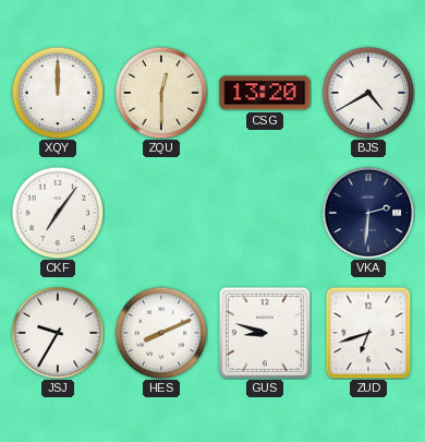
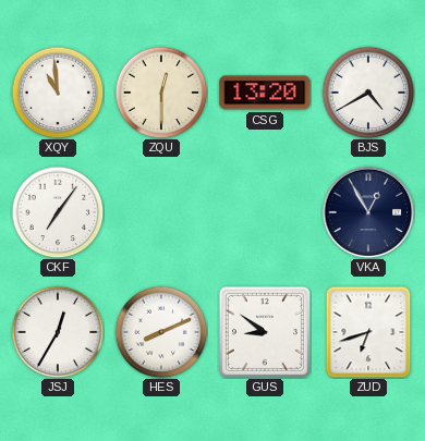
XQY: 12:00 -> 10:59
VKA: 2:31 -> 12:55
JSJ: 9:35 -> 12:35
GUS: 8:48 -> 8:51
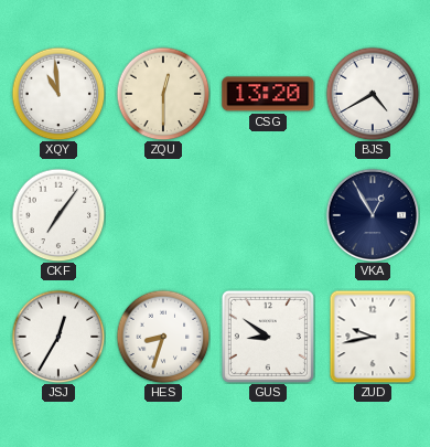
HES: 8:11 -> 8:33
ZUD: 6:42 -> 9:43
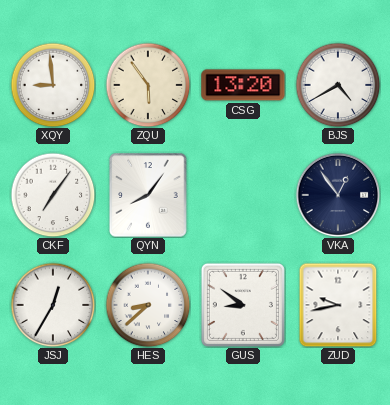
XQY: 10:59 -> 8:59
ZQU: 12:30 -> 5:54
QYN: none -> 8:06
VKA: 12:55 -> 12:54
HES: 8:33 -> 8:38
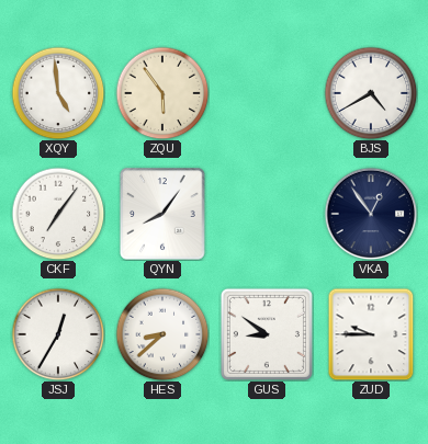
XQY: 8:59 -> 4:59
CSG: 13:20 -> none
ZUD: 9:43 -> 9:45
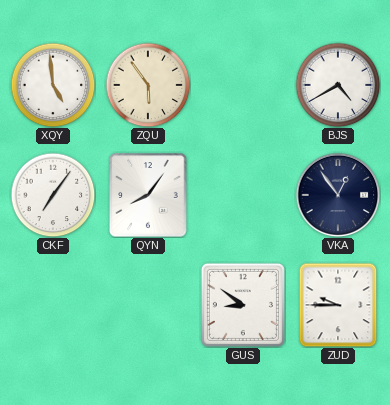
JSJ: 12:35 -> none
HES: 8:38 -> none
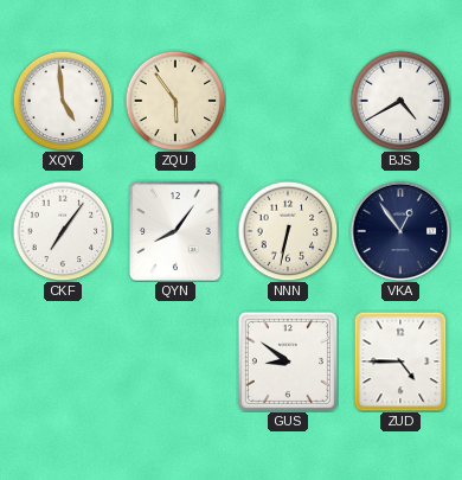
NNN: none -> 6:32
ZUD: 9:45 -> 4:45
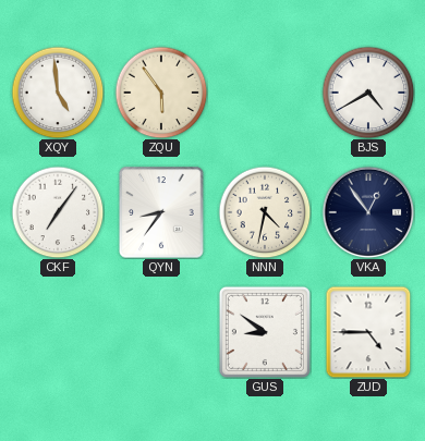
QYN: 8:06 -> 8:36
NNN: 6:32 -> 4:32
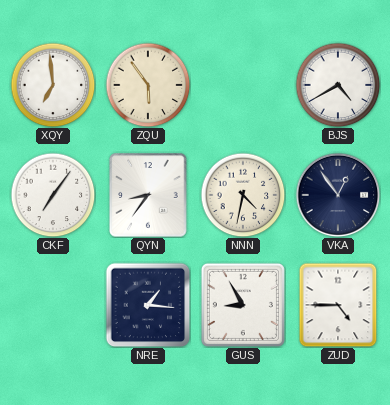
XQY: 4:59 -> 6:59
NRE: none -> 1:16
GUS: 8:51 -> 8:55
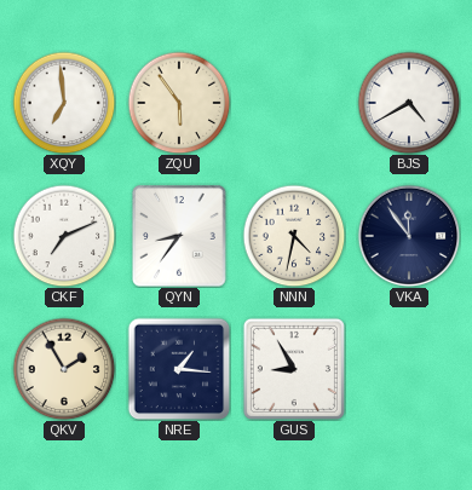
CKF: 7:06 -> 7:11
VKA: 12:54 -> 11:54
QKV: none -> 1:55
ZUD: 4:45 -> none
